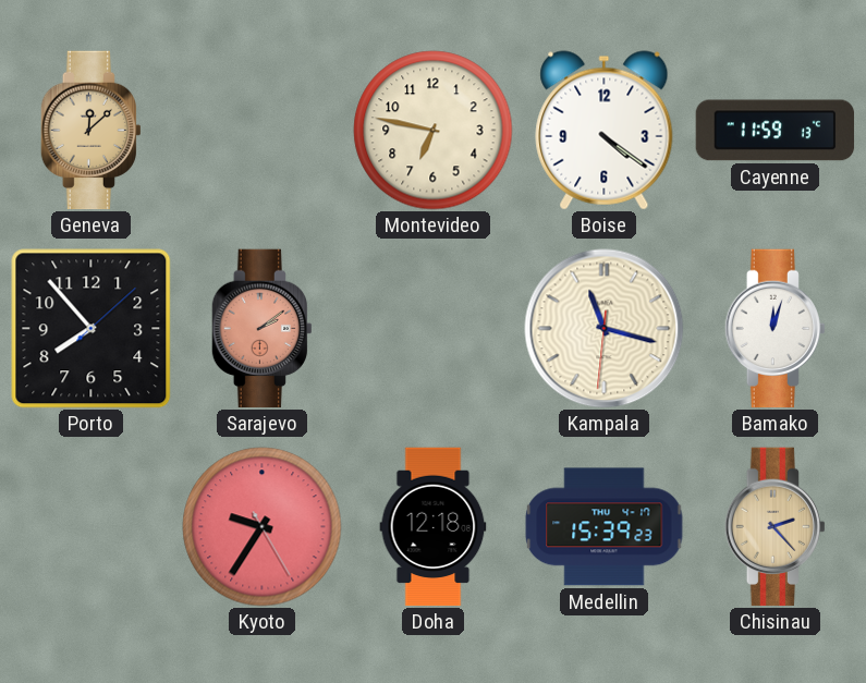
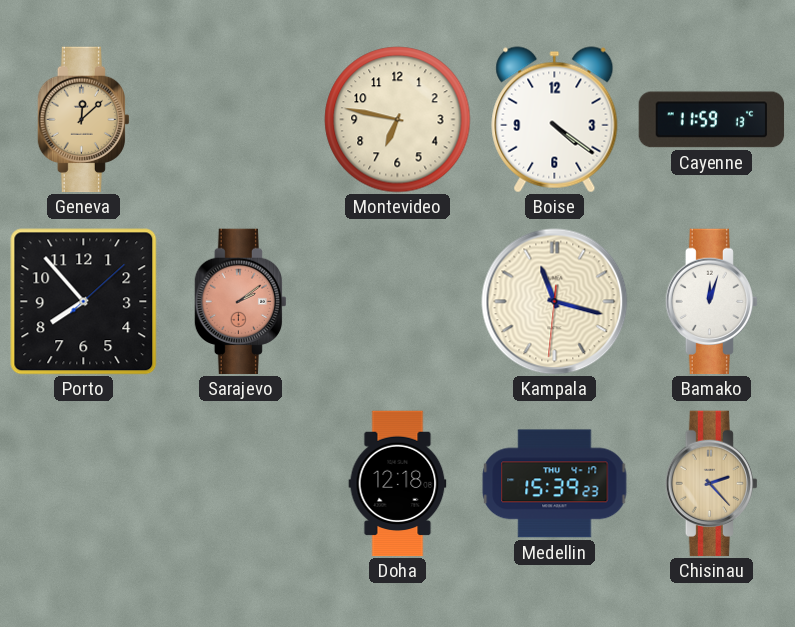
Kyoto: 9:35 -> none
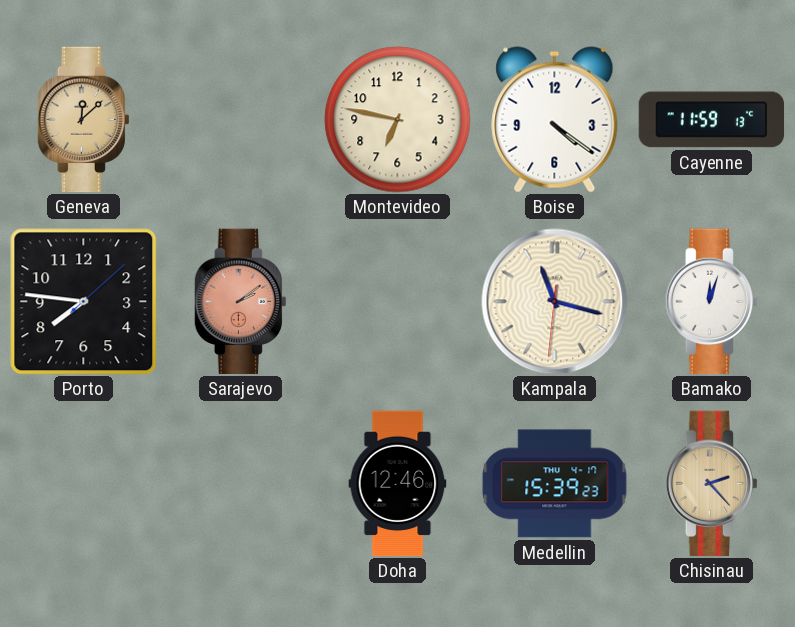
Porto: 7:53 -> 7:46
Doha: 12:18 -> 12:46
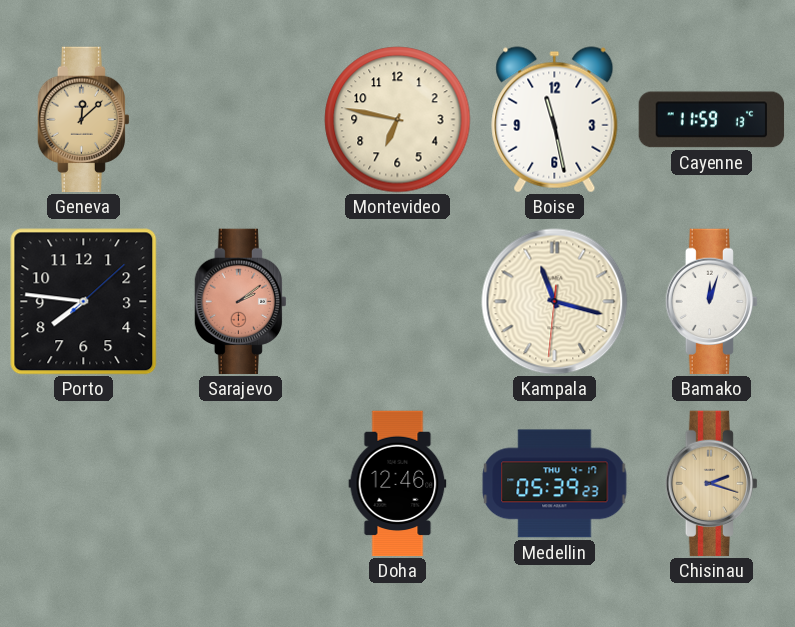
Boise: 4:21 -> 11:28
Medellin: 15:39 -> 05:39
Chisinau: 2:23 -> 2:18
